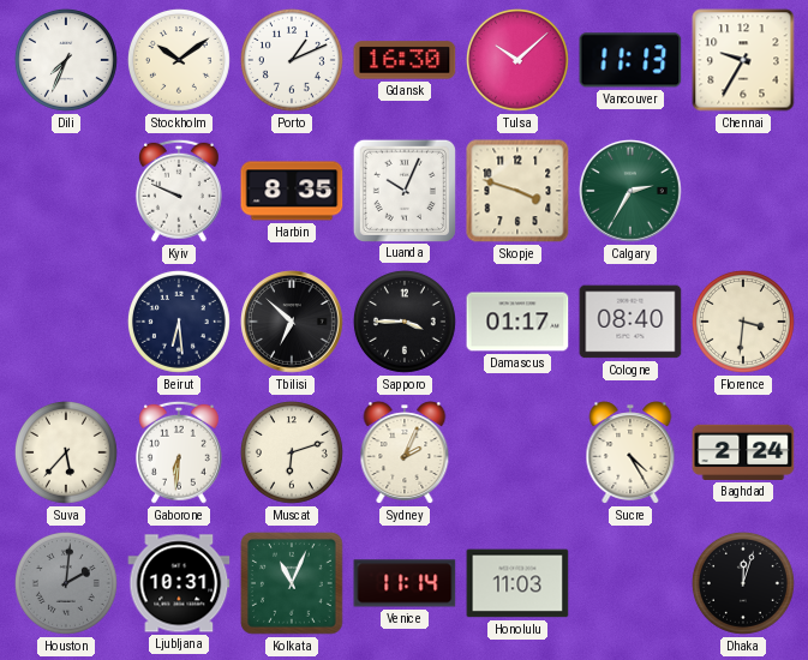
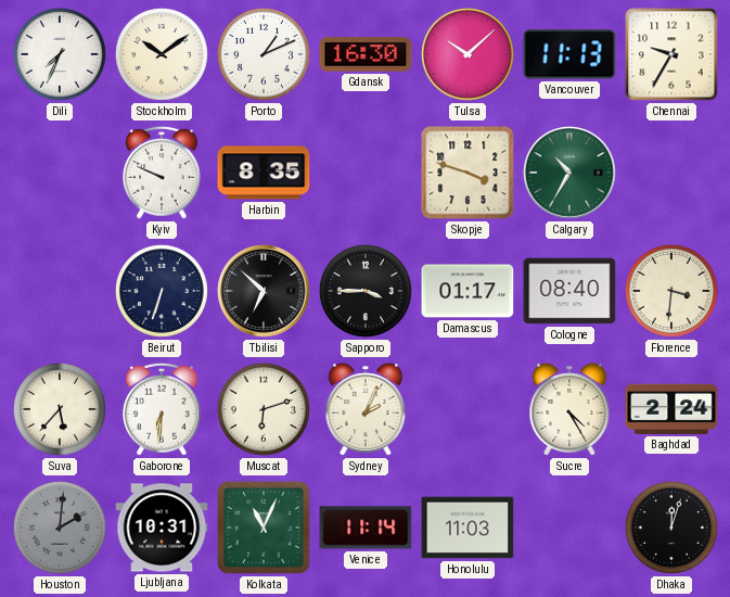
Luanda: 10:04 -> none
Calgary: 2:35 -> 10:35
Beirut: 6:29 -> 6:33
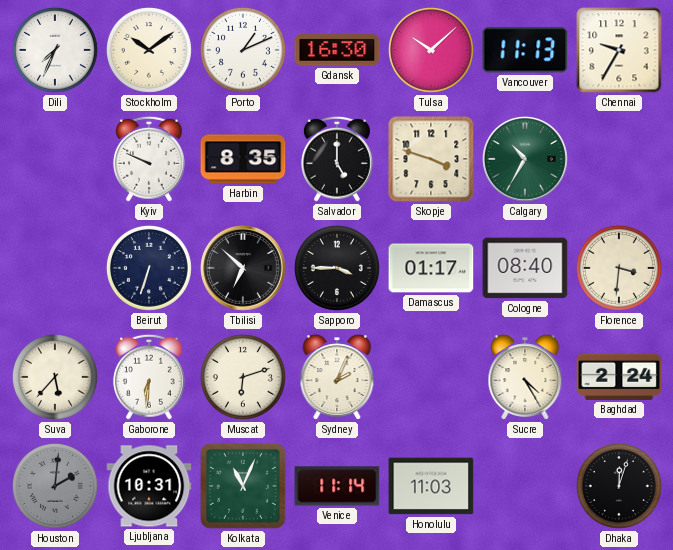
Salvador: none -> 5:00
